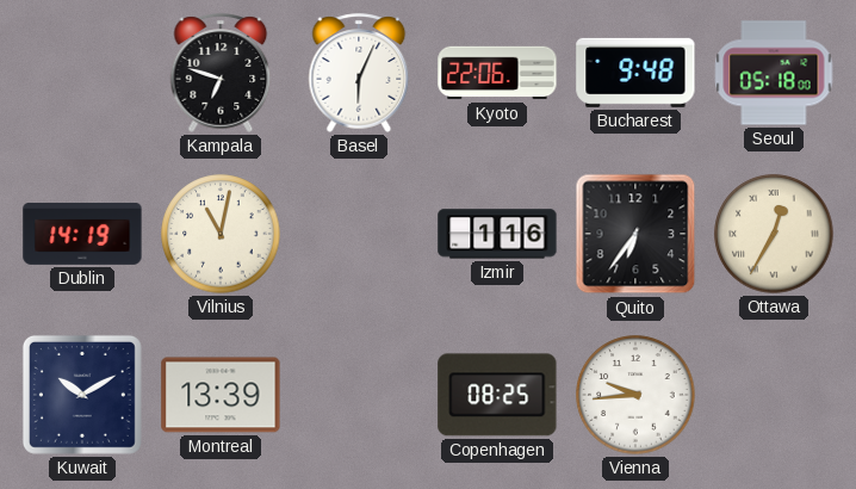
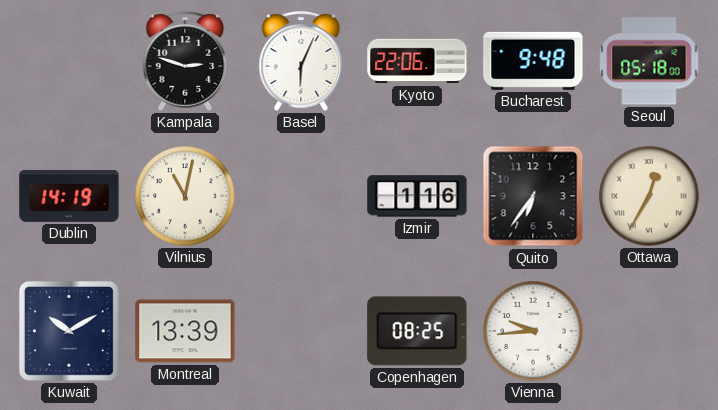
Kampala: 6:48 -> 2:48
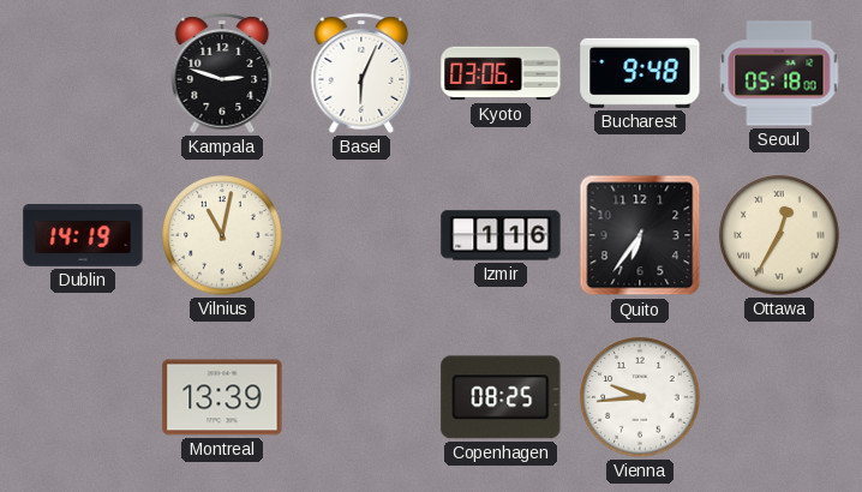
Kyoto: 22:06 -> 03:06
Kuwait: 10:10 -> none
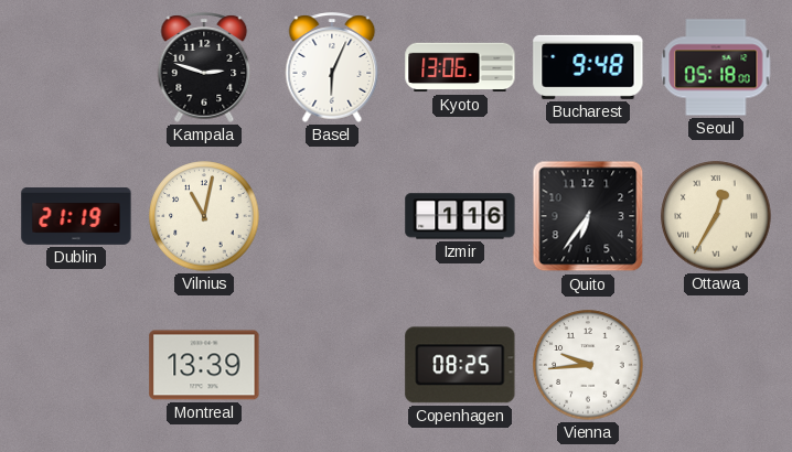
Kyoto: 03:06 -> 13:06
Dublin: 14:19 -> 21:19
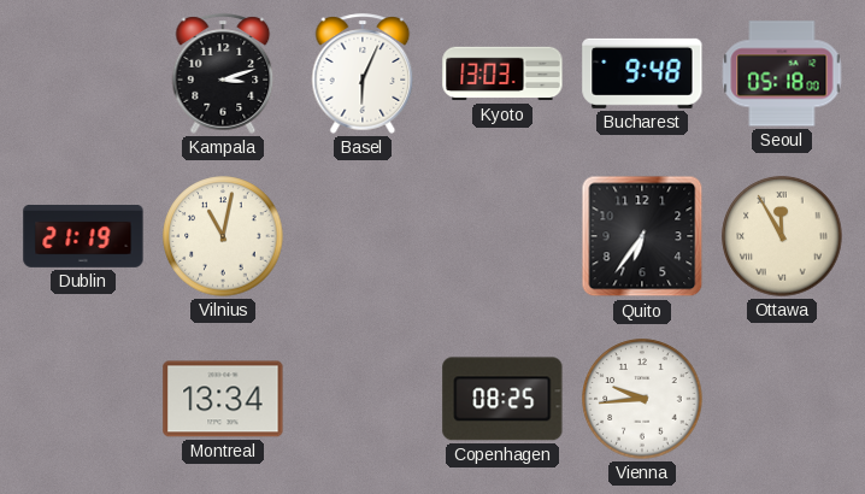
Kampala: 2:48 -> 3:12
Kyoto: 13:06 -> 13:03
Izmir: 1:16 -> none
Ottawa: 12:35 -> 11:55
Montreal: 13:39 -> 13:34
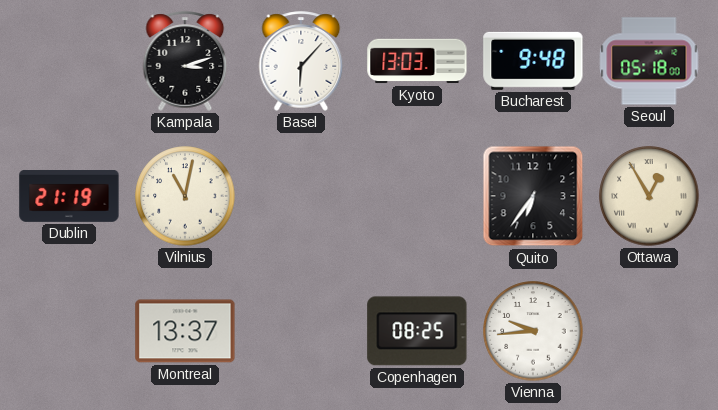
Basel: 6:04 -> 6:07
Ottawa: 11:55 -> 12:55
Montreal: 13:34 -> 13:37
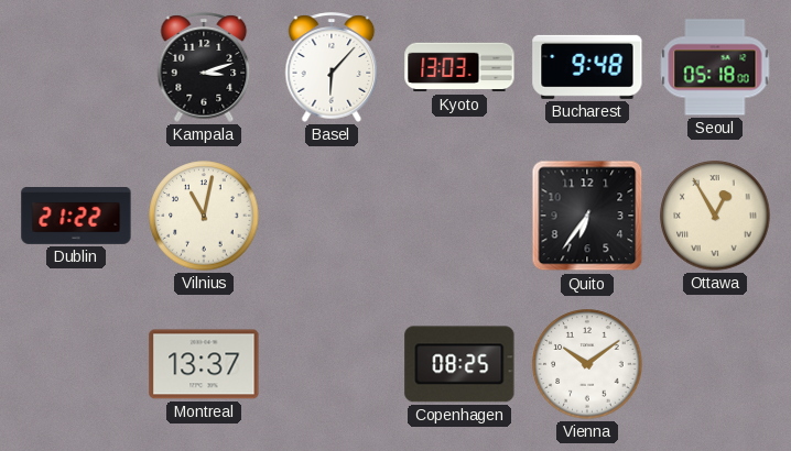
Dublin: 21:19 -> 21:22
Vienna: 9:44 -> 10:09
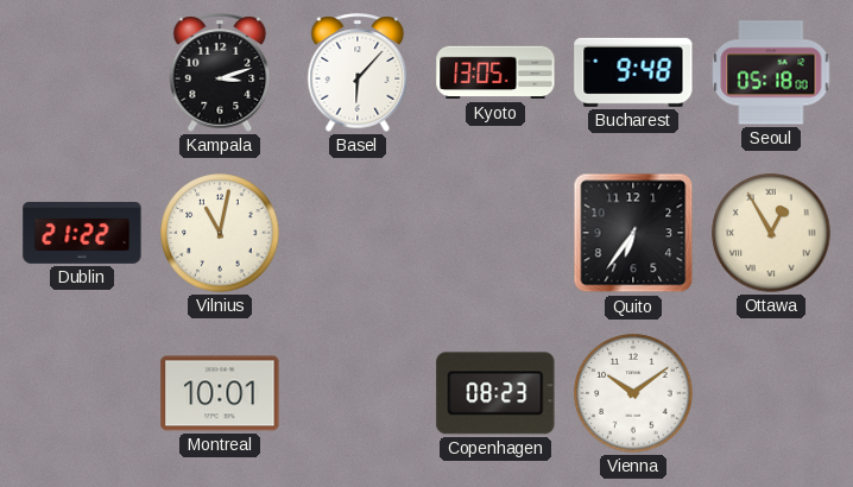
Kyoto: 13:03 -> 13:05
Montreal: 13:37 -> 10:01
Copenhagen: 08:25 -> 08:23
